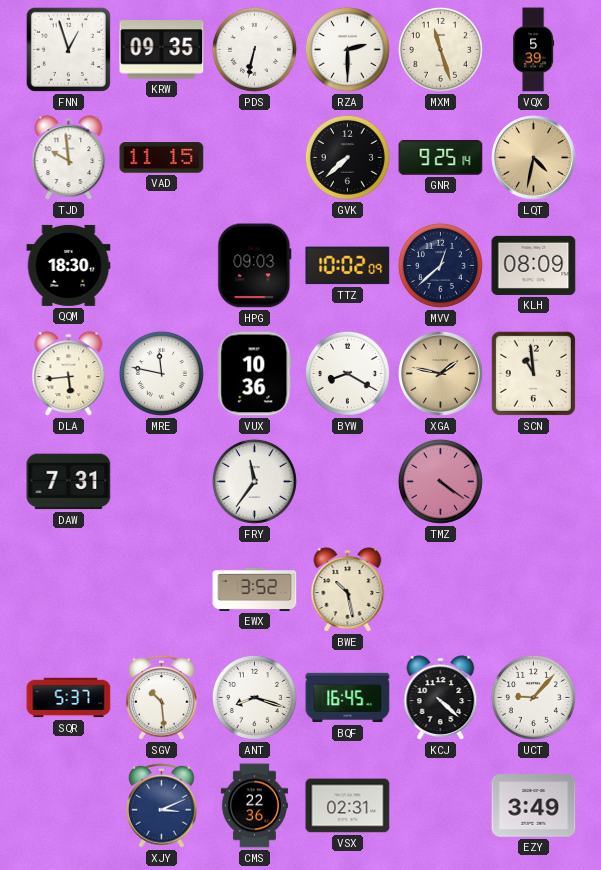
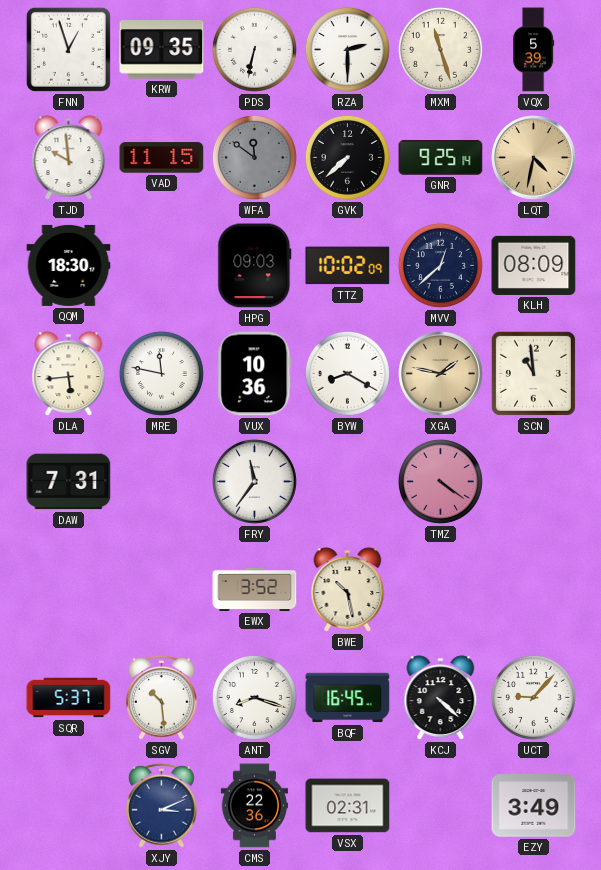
WFA: none -> 11:51
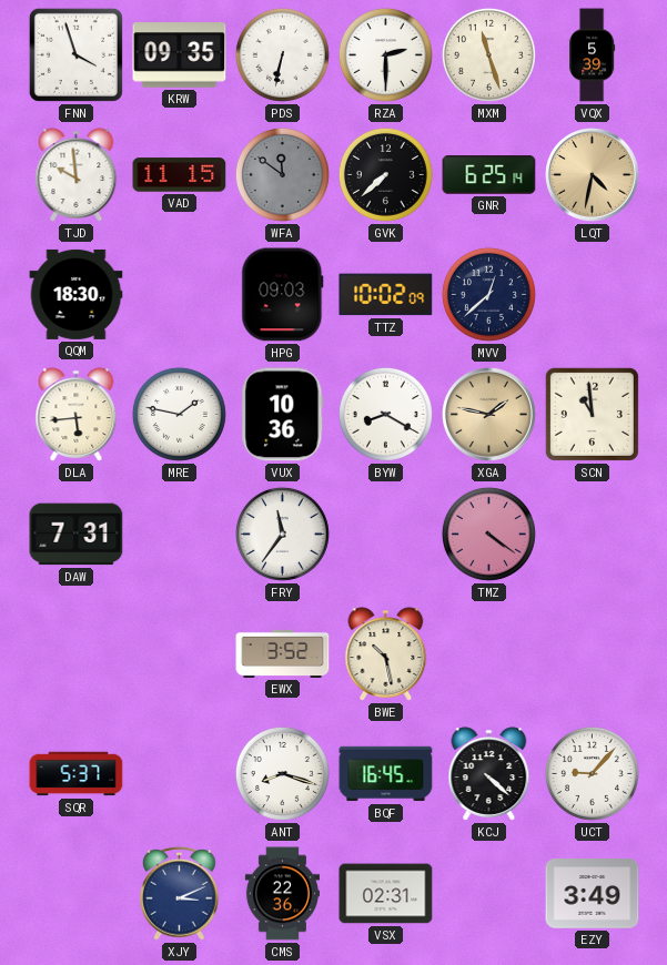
FNN: 12:57 -> 3:57
GNR: 9:25 -> 6:25
KLH: 08:09 -> none
MRE: 11:47 -> 1:47
SGV: 10:29 -> none
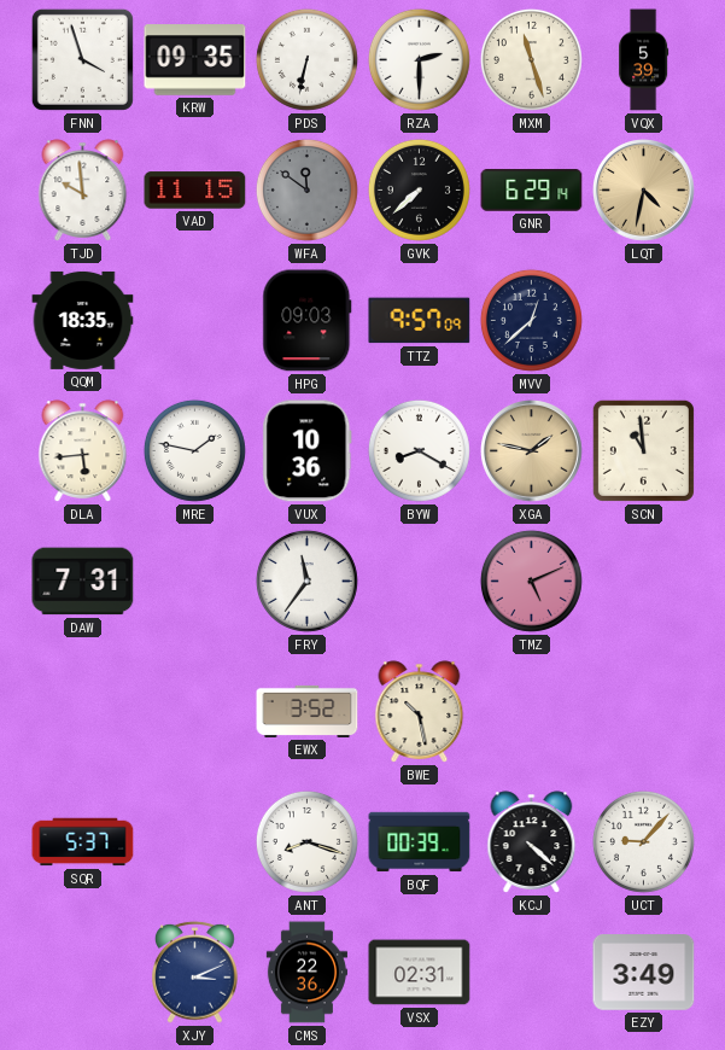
GNR: 6:25 -> 6:29
QQM: 18:30 -> 18:35
TTZ: 10:02 -> 9:57
TMZ: 4:21 -> 5:11
BQF: 16:45 -> 00:39
